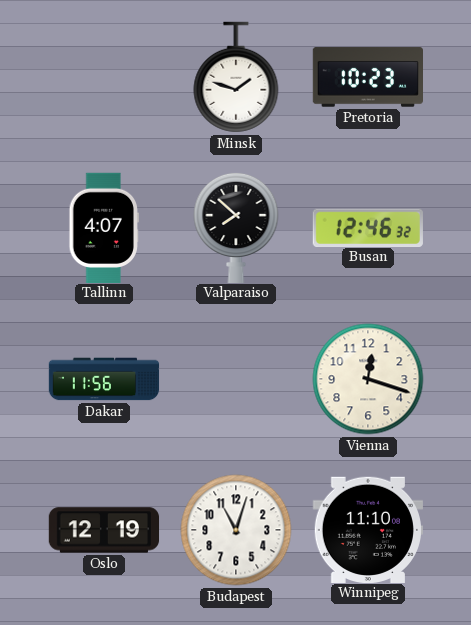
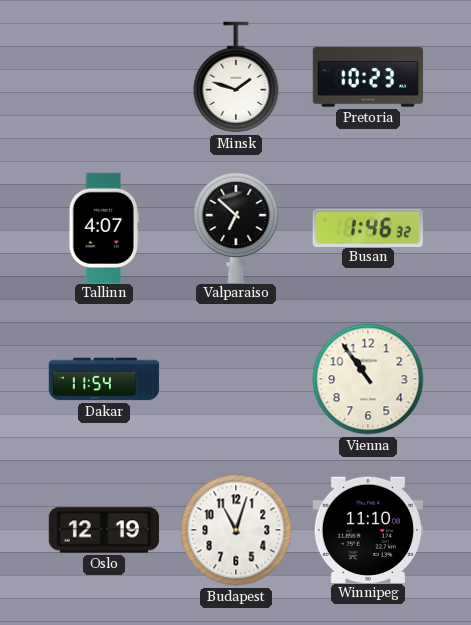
Valparaiso: 7:52 -> 6:52
Busan: 12:46 -> 1:46
Dakar: 11:56 -> 11:54
Vienna: 12:18 -> 10:54
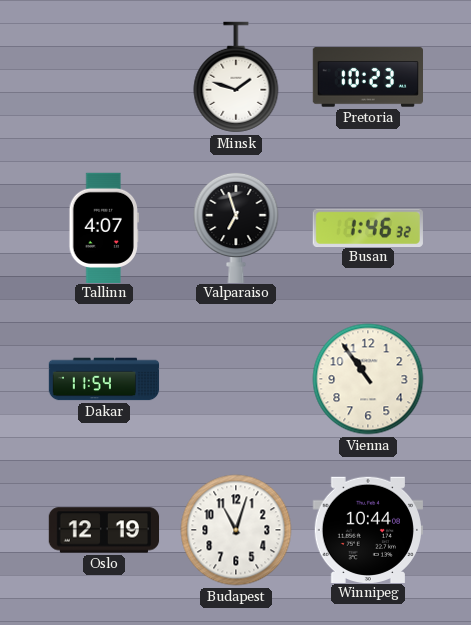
Valparaiso: 6:52 -> 6:57
Winnipeg: 11:10 -> 10:44
